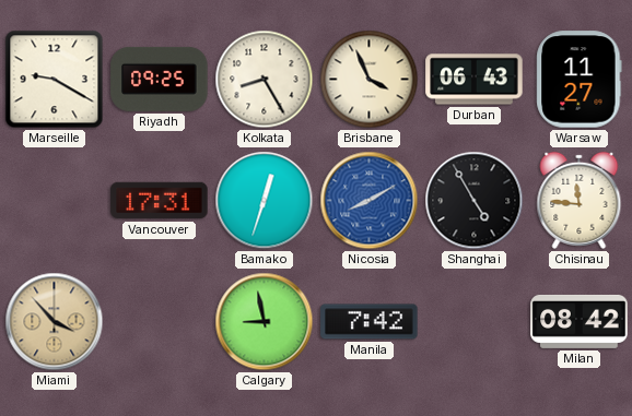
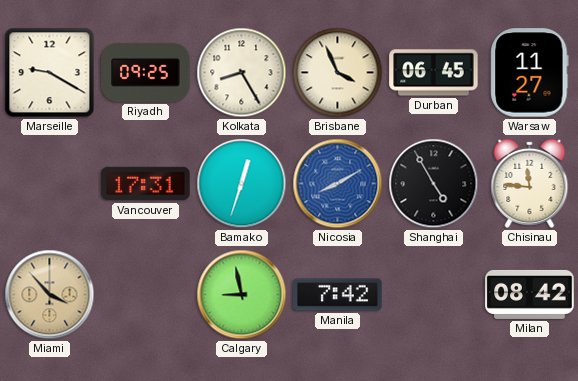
Durban: 06:43 -> 06:45
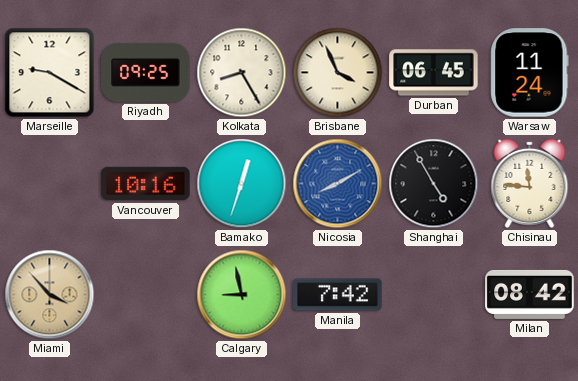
Warsaw: 11:27 -> 11:24
Vancouver: 17:31 -> 10:16
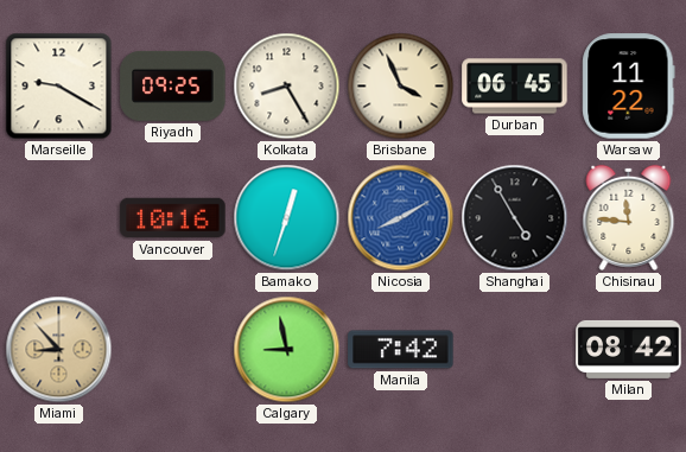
Warsaw: 11:24 -> 11:22
Miami: 3:53 -> 8:53
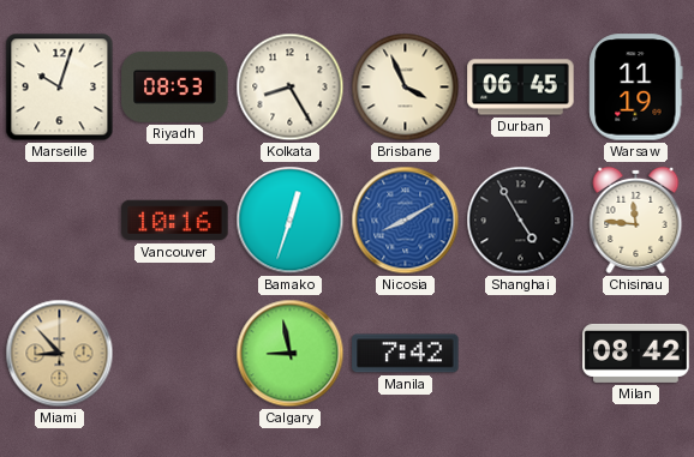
Marseille: 9:20 -> 10:03
Riyadh: 09:25 -> 08:53
Warsaw: 11:22 -> 11:19
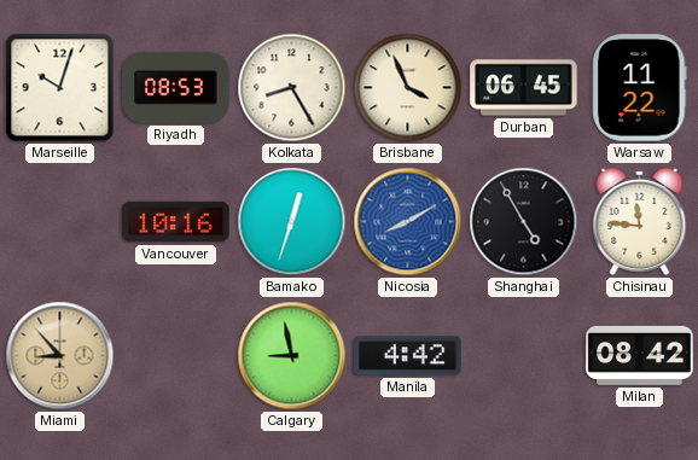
Warsaw: 11:19 -> 11:22
Manila: 7:42 -> 4:42
